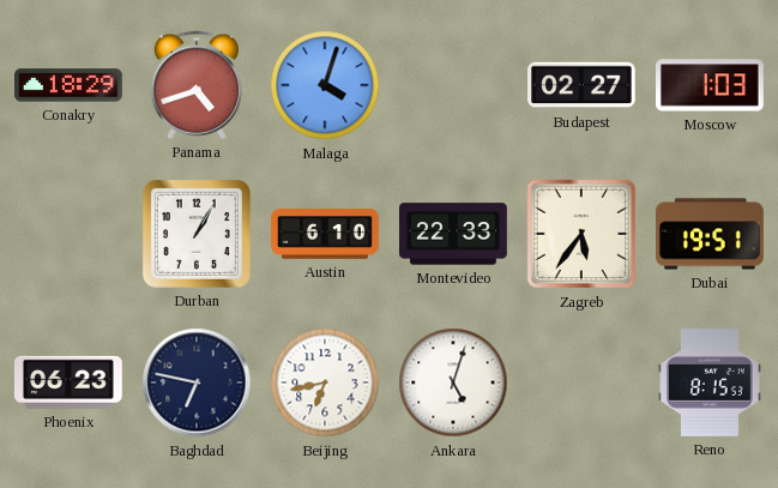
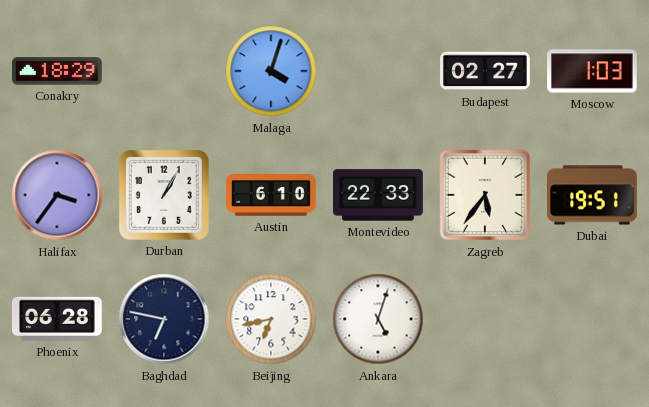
Panama: 4:42 -> none
Halifax: none -> 3:36
Phoenix: 06:23 -> 06:28
Reno: 8:15 -> none
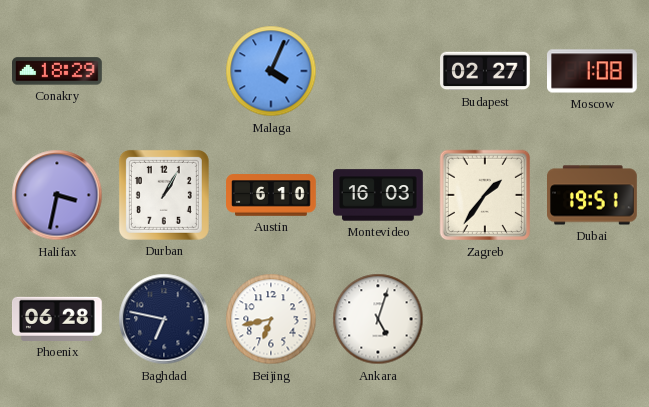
Malaga: 4:03 -> 4:04
Moscow: 1:03 -> 1:08
Halifax: 3:36 -> 3:32
Montevideo: 22:33 -> 16:03
Zagreb: 5:36 -> 1:36
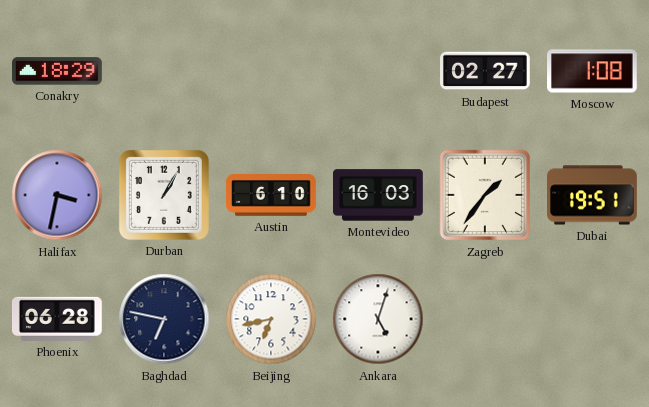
Malaga: 4:04 -> none
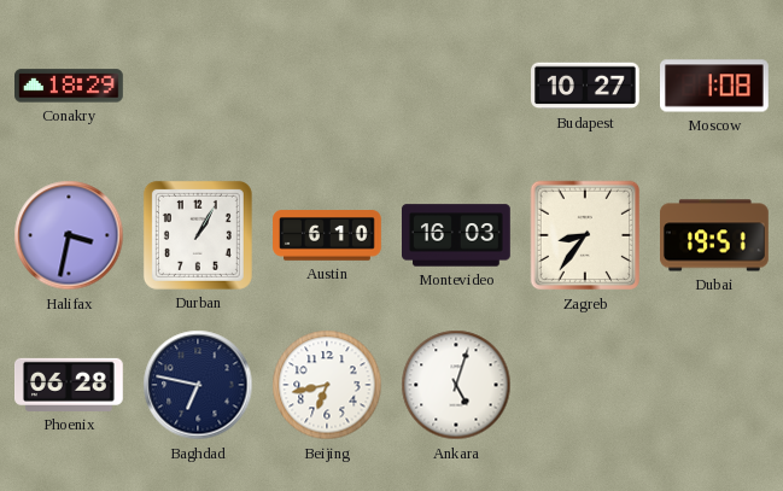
Budapest: 02:27 -> 10:27
Zagreb: 1:36 -> 8:36
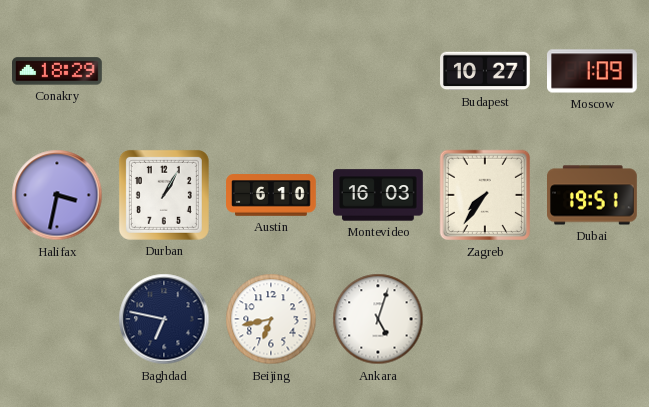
Moscow: 1:08 -> 1:09
Zagreb: 8:36 -> 7:36
Phoenix: 06:28 -> none
